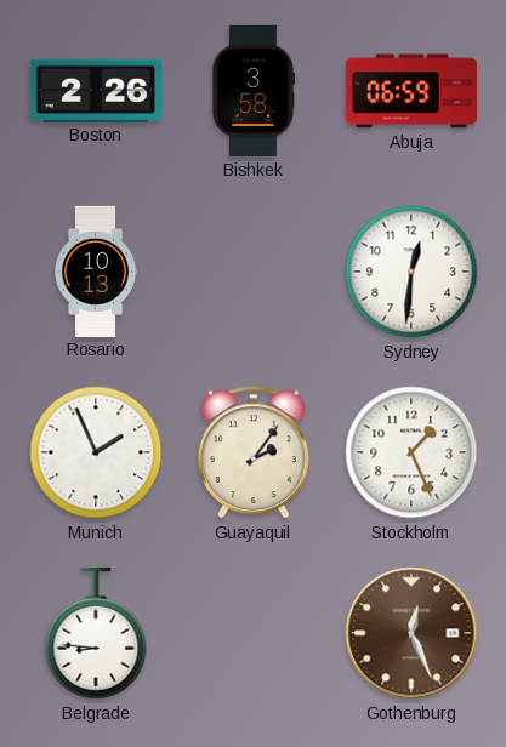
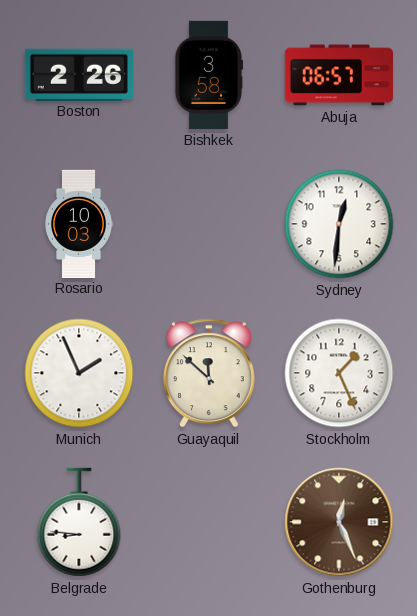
Abuja: 06:59 -> 06:57
Rosario: 10:13 -> 10:03
Guayaquil: 2:06 -> 11:52
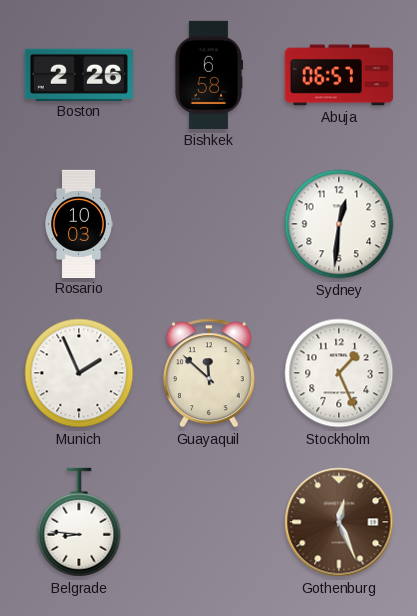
Bishkek: 3:58 -> 6:58
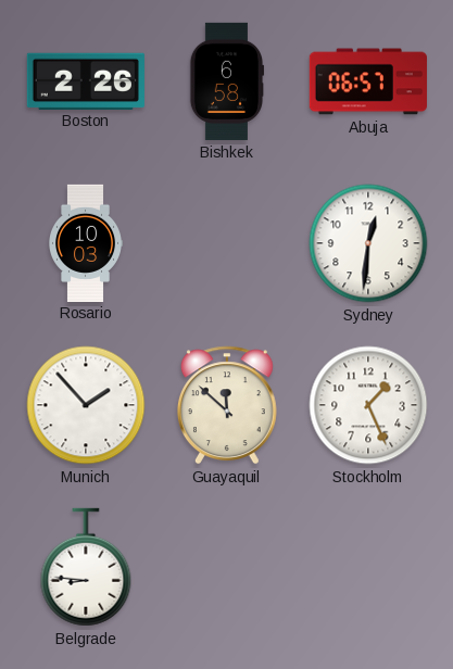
Munich: 1:56 -> 1:53
Gothenburg: 12:26 -> none
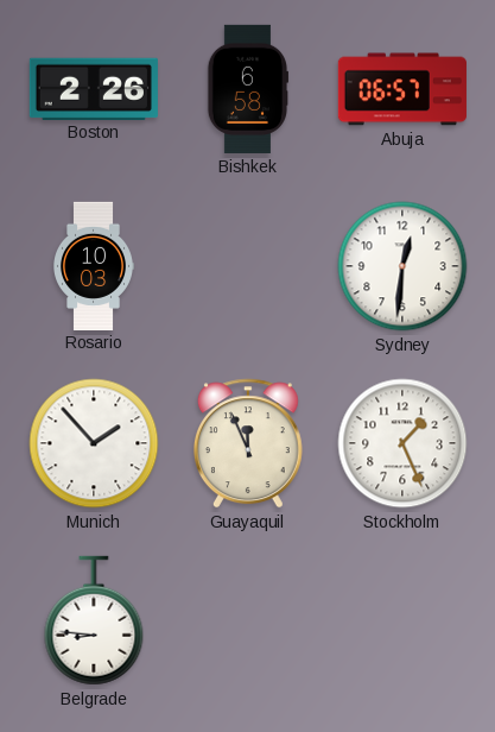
Guayaquil: 11:52 -> 11:56
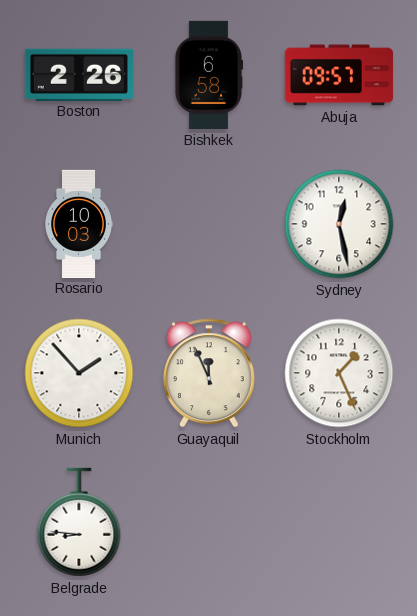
Abuja: 06:57 -> 09:57
Sydney: 12:31 -> 12:28
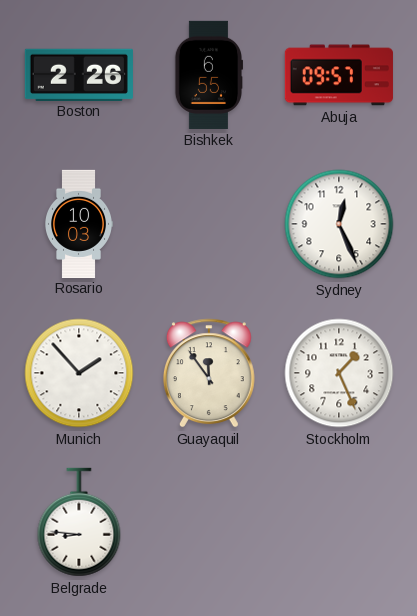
Bishkek: 6:58 -> 6:55
Sydney: 12:28 -> 12:26
Guayaquil: 11:56 -> 11:54
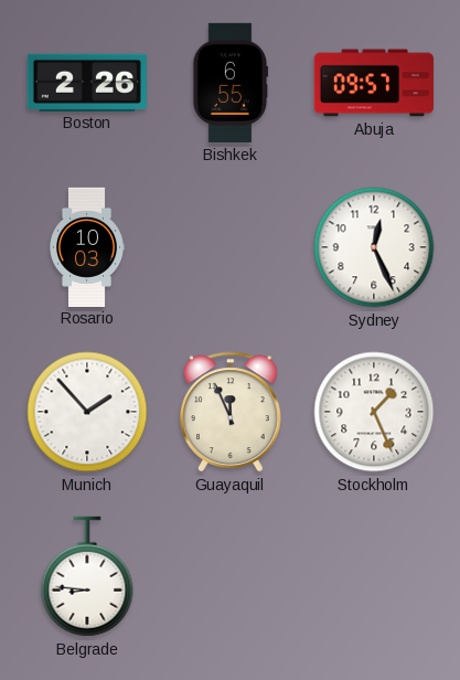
Guayaquil: 11:54 -> 11:56
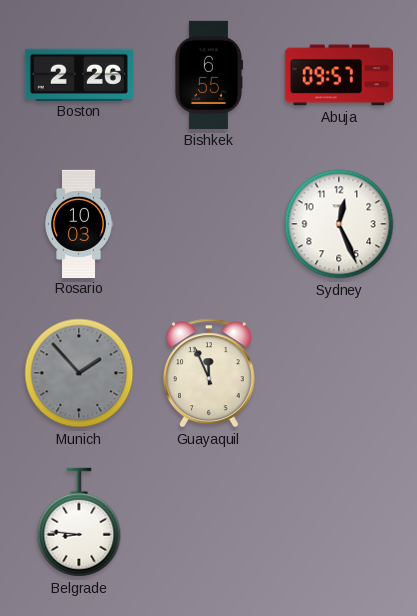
Munich dial: white -> grey
Stockholm: 1:26 -> none
